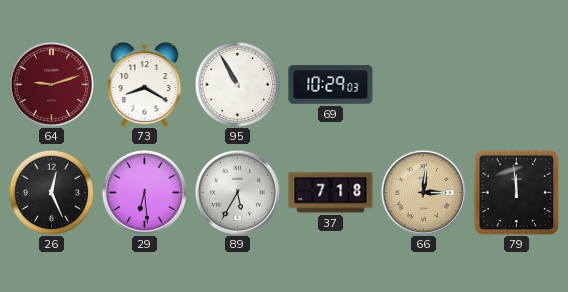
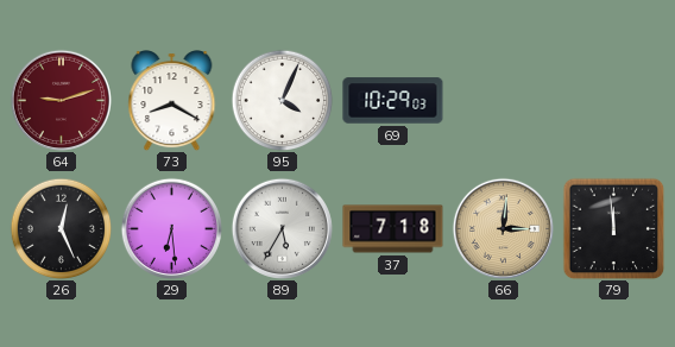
95: 10:55 -> 4:04
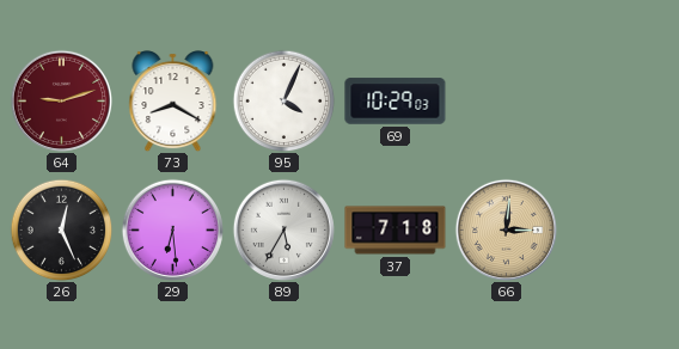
79: 11:59 -> none
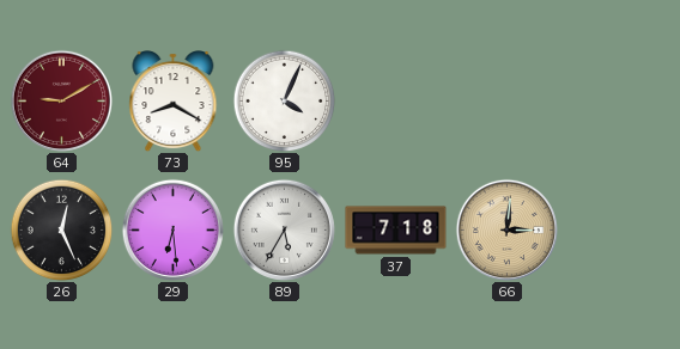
64: 9:12 -> 9:10
69: 10:29 -> none
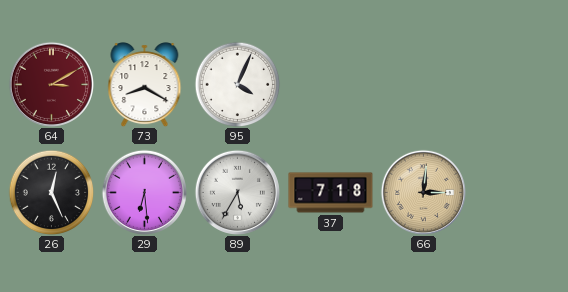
64: 9:10 -> 3:10
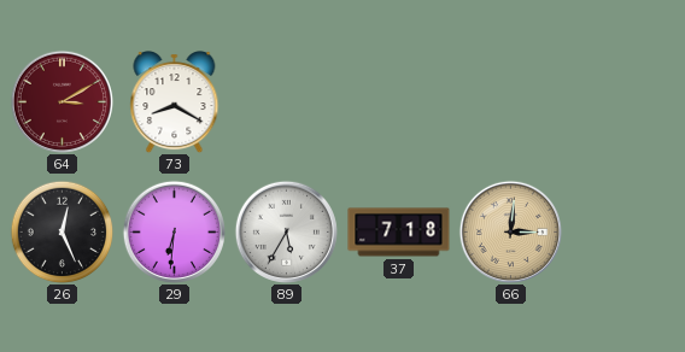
95: 4:04 -> none
29: 6:29 -> 6:31
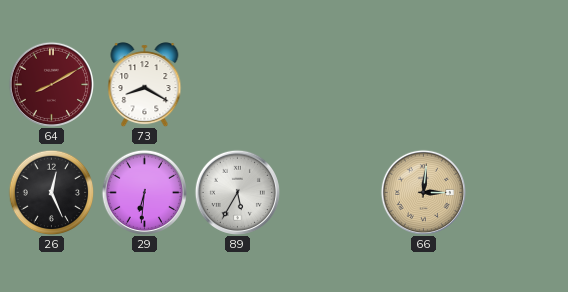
64: 3:10 -> 8:10
37: 7:18 -> none
